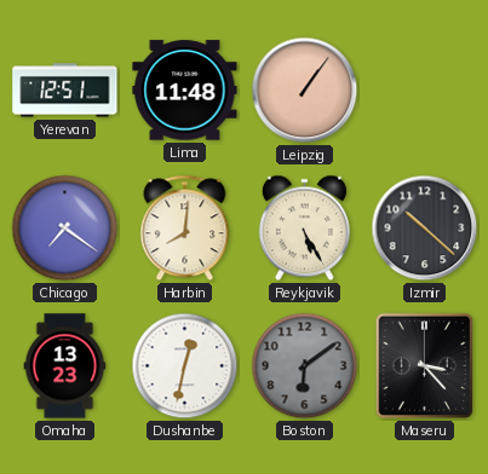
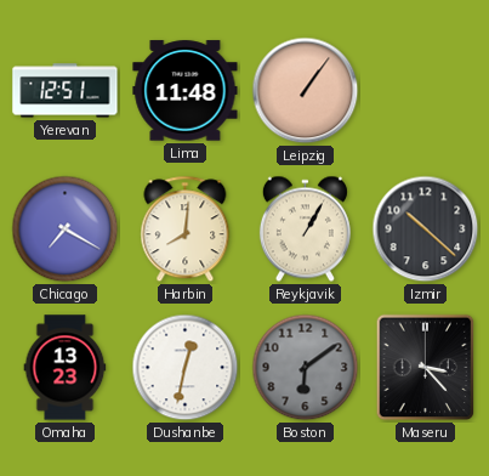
Chicago: 7:21 -> 7:20
Reykjavik: 5:25 -> 1:05
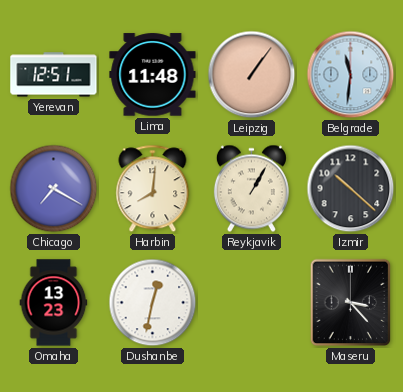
Belgrade: none -> 11:31
Boston: 6:09 -> none
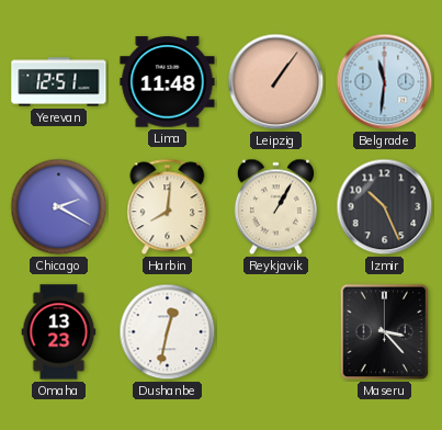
Chicago: 7:20 -> 2:20
Izmir: 10:22 -> 10:26
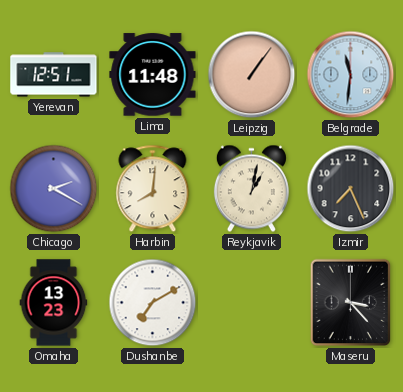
Reykjavik: 1:05 -> 1:02
Izmir: 10:26 -> 7:26
Dushanbe: 12:32 -> 7:10
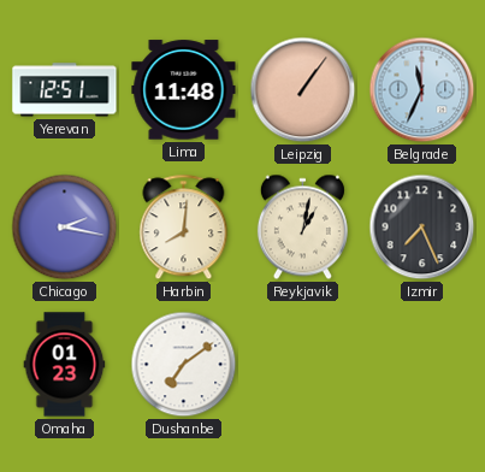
Belgrade: 11:31 -> 11:34
Chicago: 2:20 -> 2:17
Omaha: 13:23 -> 01:23
Dushanbe: 7:10 -> 7:09
Maseru: 3:23 -> none
